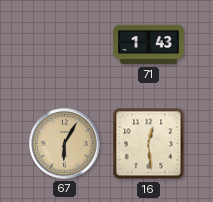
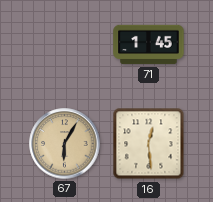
71: 1:43 -> 1:45
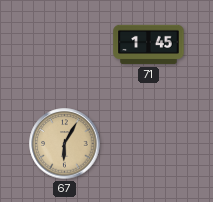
16: 12:29 -> none
